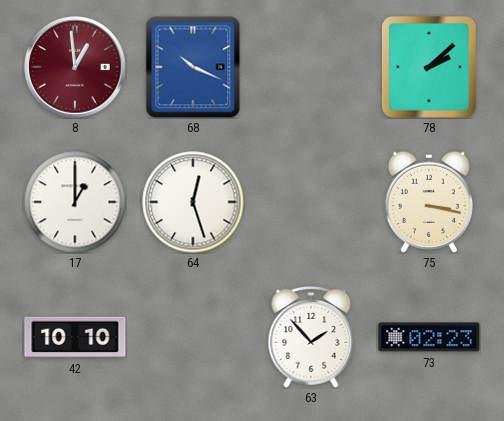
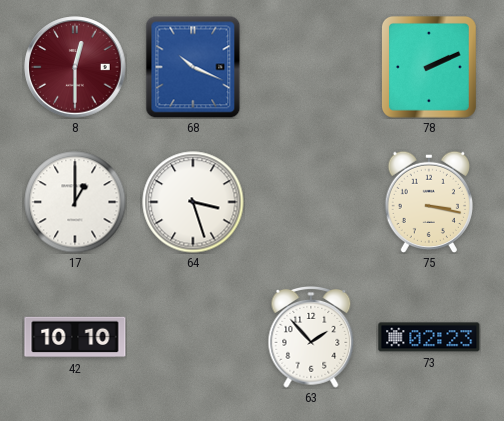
8: 12:59 -> 12:30
78: 2:08 -> 2:11
64: 12:27 -> 3:27
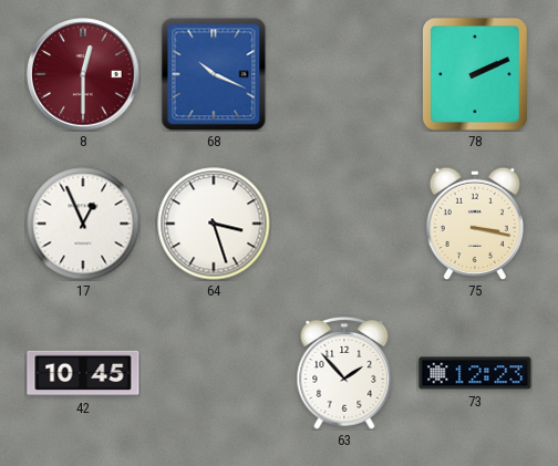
17: 1:00 -> 12:56
42: 10:10 -> 10:45
73: 02:23 -> 12:23
